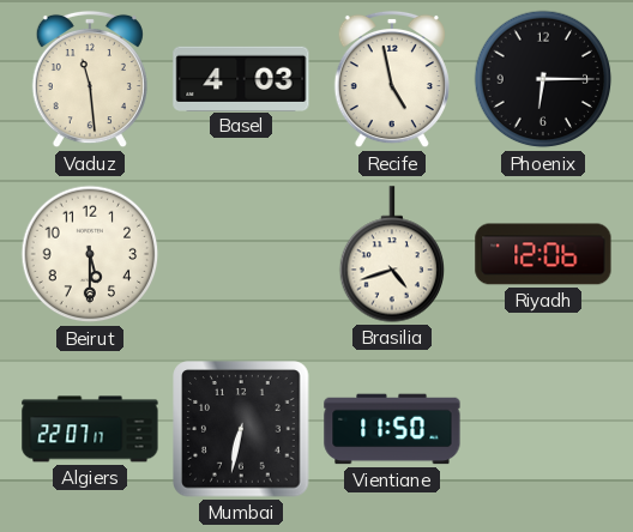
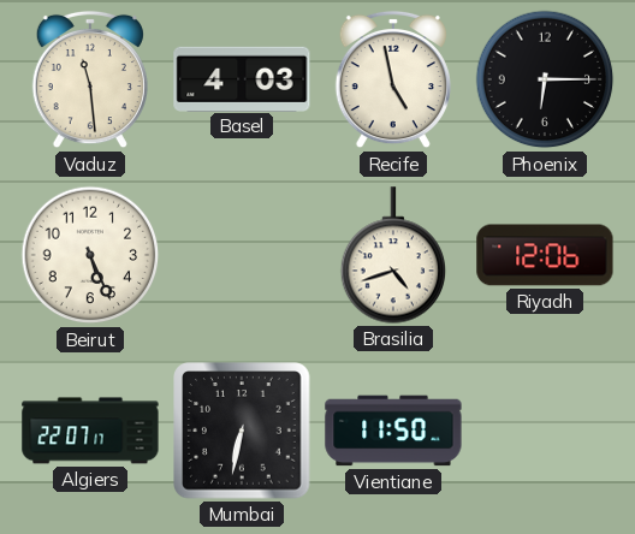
Beirut: 5:30 -> 5:26
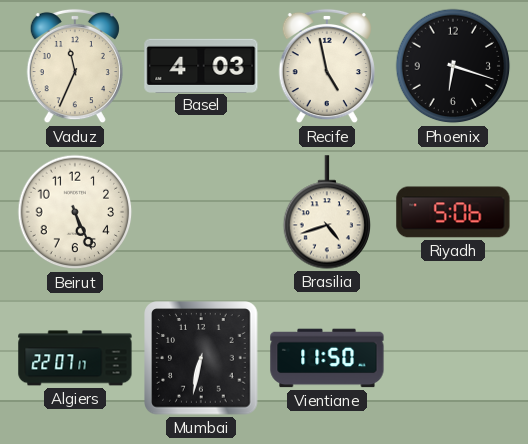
Vaduz: 11:29 -> 11:34
Phoenix: 6:15 -> 6:18
Riyadh: 12:06 -> 5:06
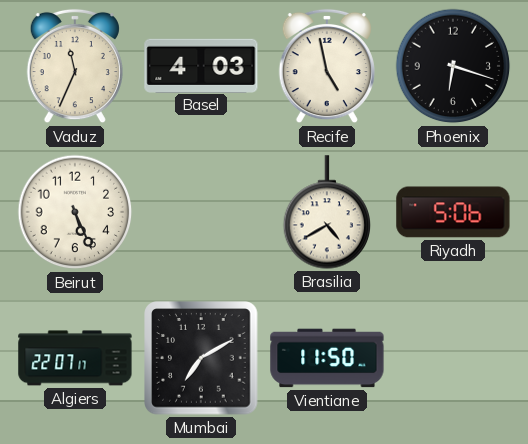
Brasilia: 4:42 -> 4:40
Mumbai: 6:32 -> 7:10
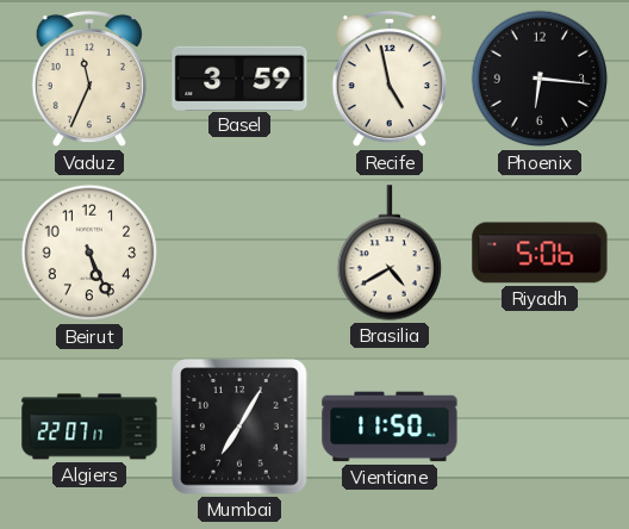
Basel: 4:03 -> 3:59
Phoenix: 6:18 -> 6:16
Mumbai: 7:10 -> 7:05
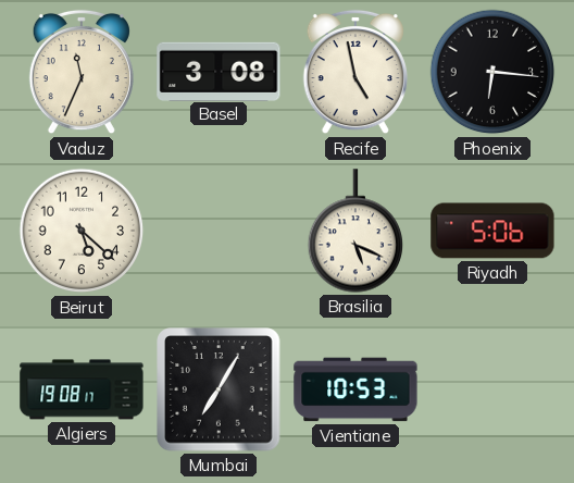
Basel: 3:59 -> 3:08
Beirut: 5:26 -> 5:22
Brasilia: 4:40 -> 5:19
Algiers: 22:07 -> 19:08
Vientiane: 11:50 -> 10:53
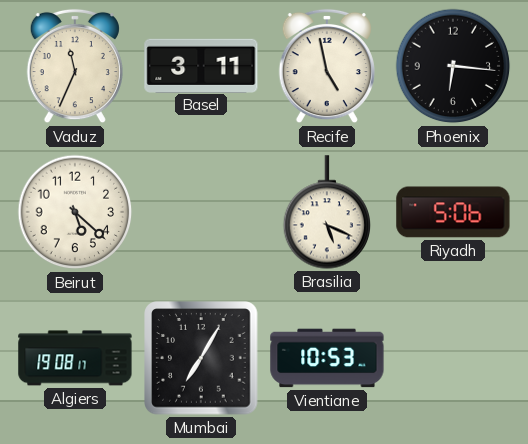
Basel: 3:08 -> 3:11
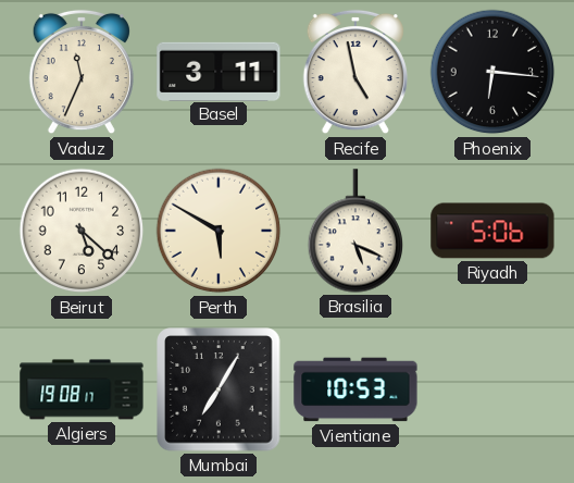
Perth: none -> 5:50
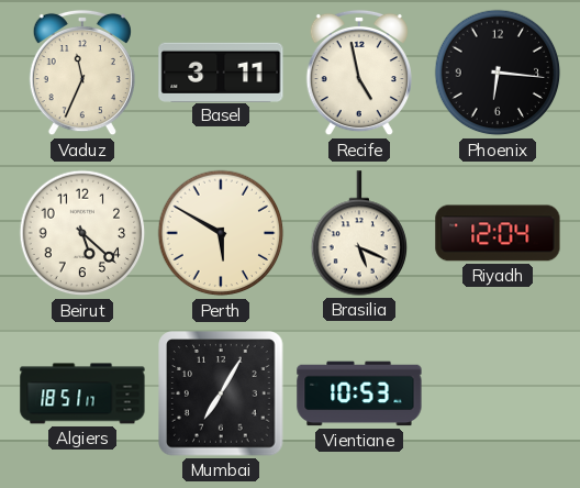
Riyadh: 5:06 -> 12:04
Algiers: 19:08 -> 18:51
